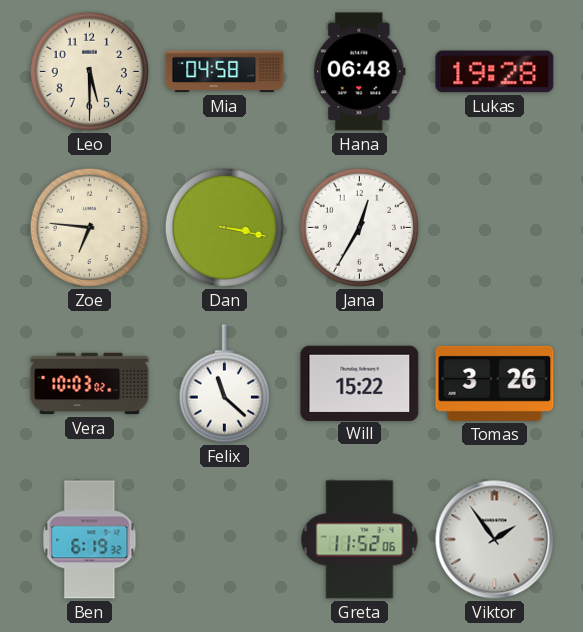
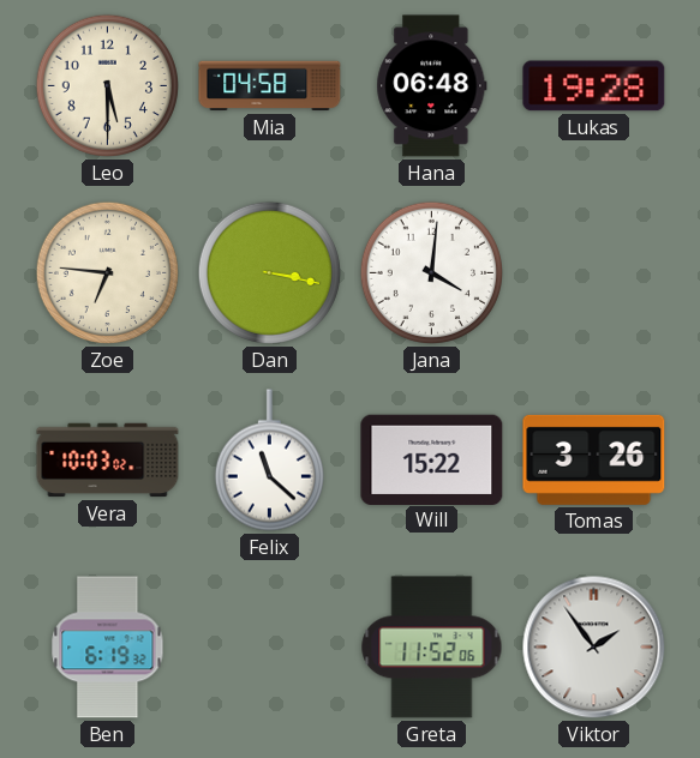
Jana: 12:35 -> 4:01
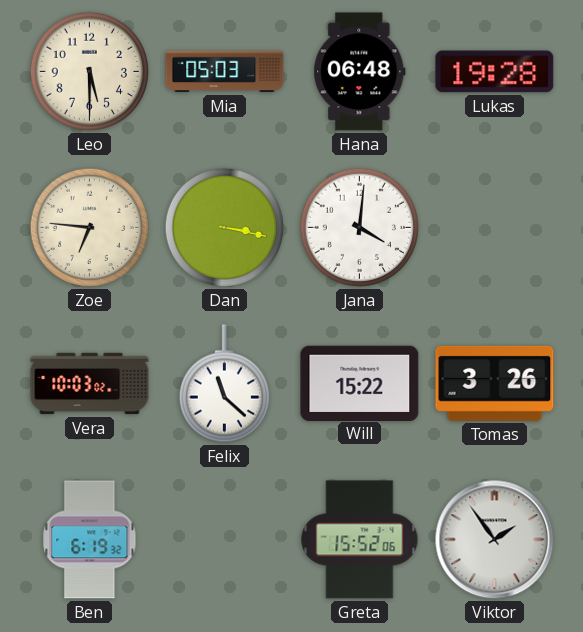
Mia: 04:58 -> 05:03
Greta: 11:52 -> 15:52
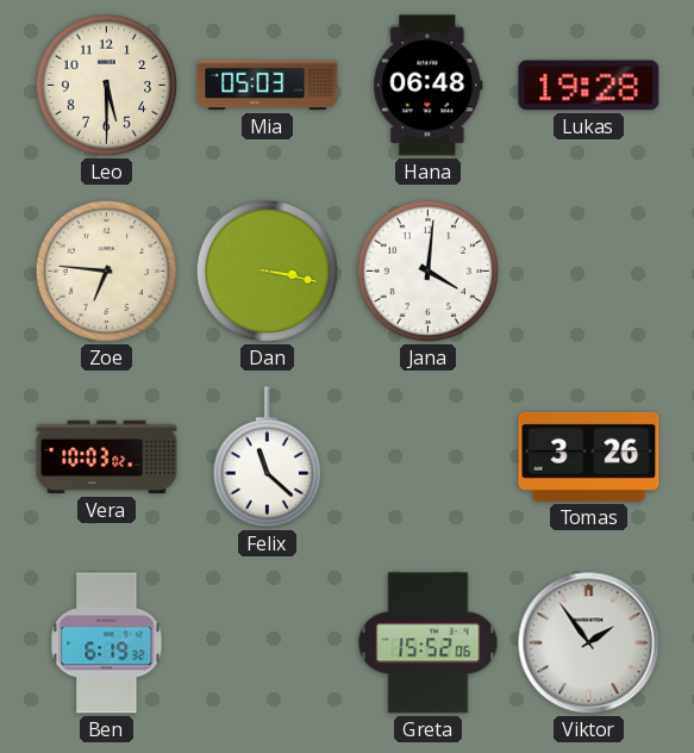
Will: 15:22 -> none
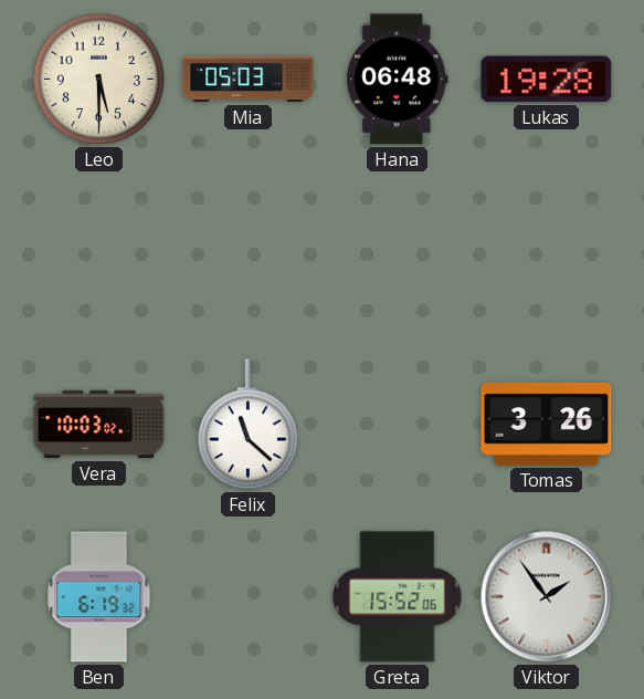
Zoe: 6:46 -> none
Dan: 3:17 -> none
Jana: 4:01 -> none
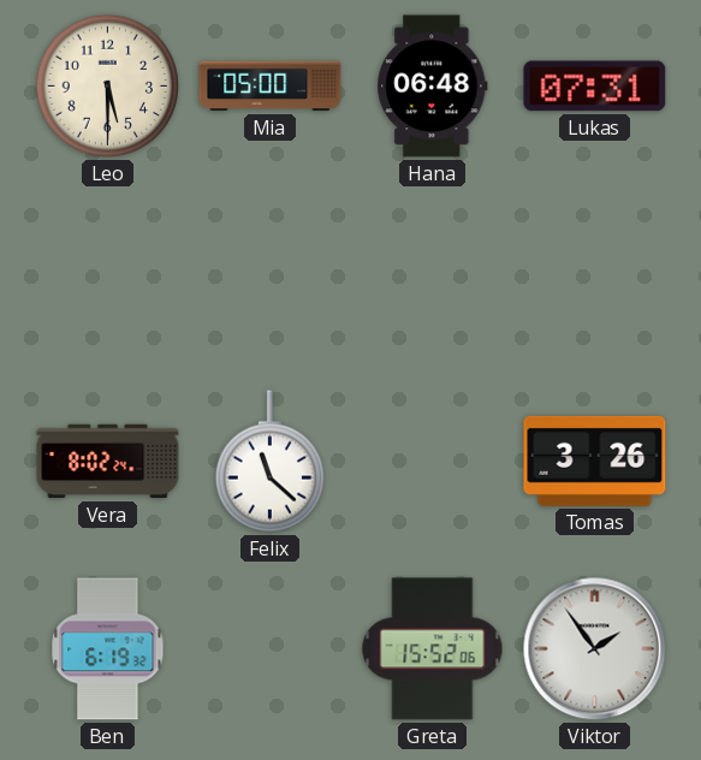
Mia: 05:03 -> 05:00
Lukas: 19:28 -> 07:31
Vera: 10:03 -> 8:02
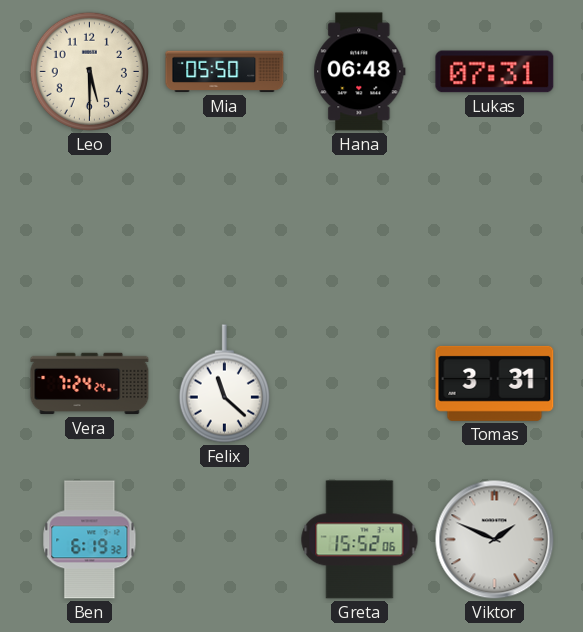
Mia: 05:00 -> 05:50
Vera: 8:02 -> 7:24
Tomas: 3:26 -> 3:31
Viktor: 1:54 -> 1:49
